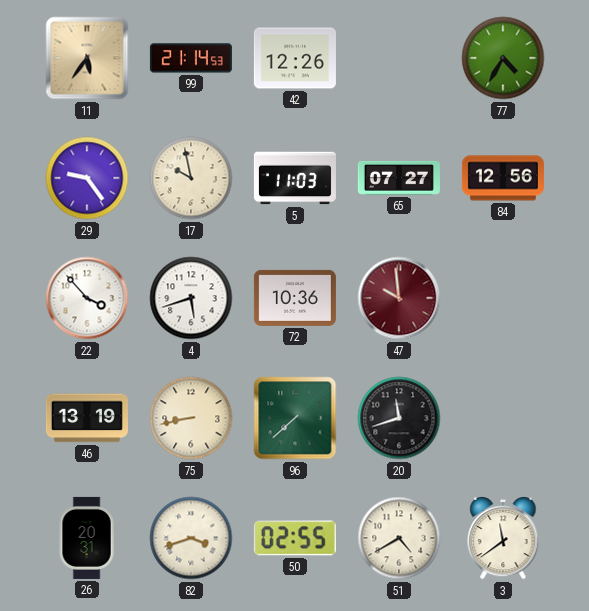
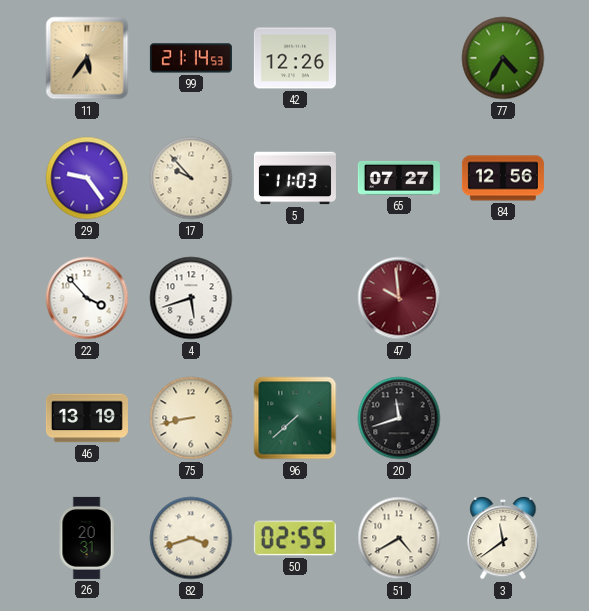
17: 9:58 -> 9:53
72: 10:36 -> none
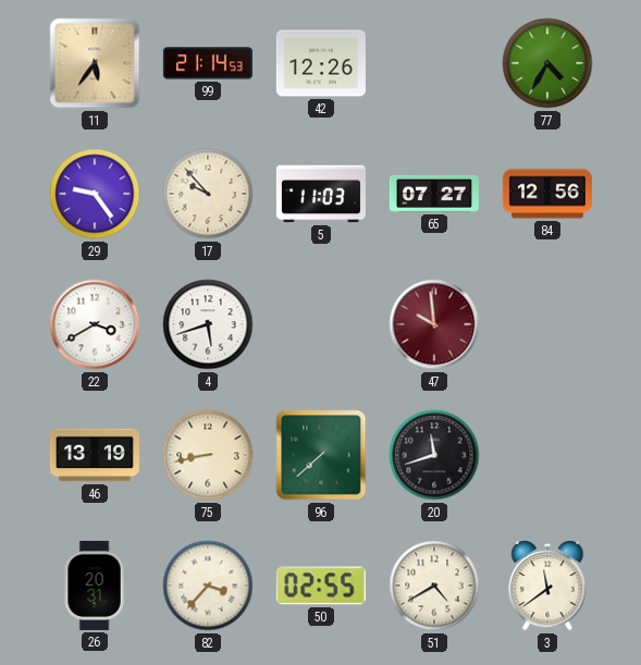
22: 3:53 -> 3:40
82: 3:42 -> 3:37
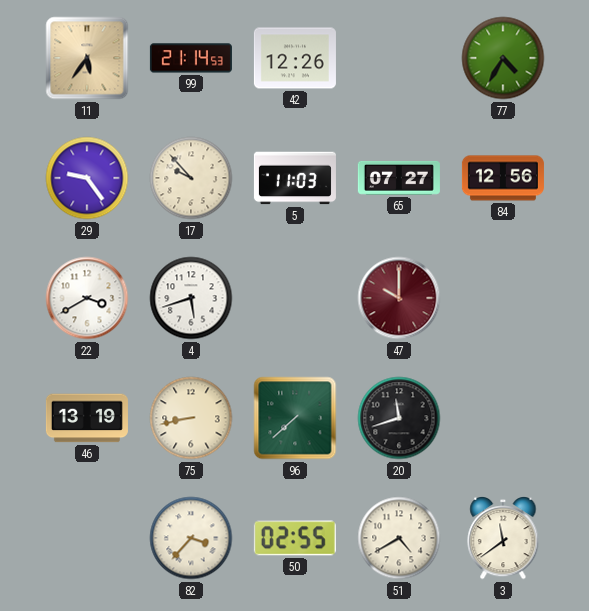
47: 9:59 -> 10:00
26: 20:31 -> none
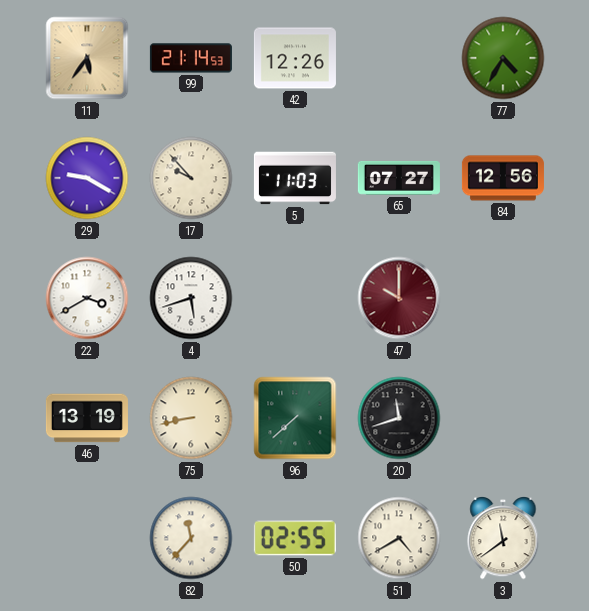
29: 9:24 -> 9:20
82: 3:37 -> 11:37
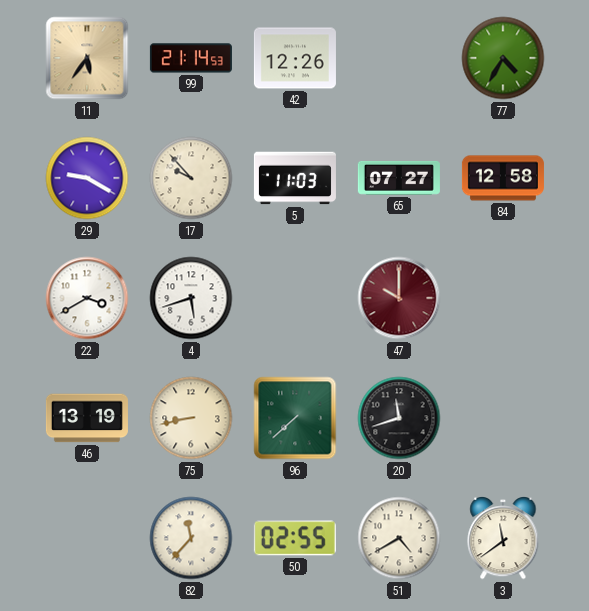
84: 12:56 -> 12:58
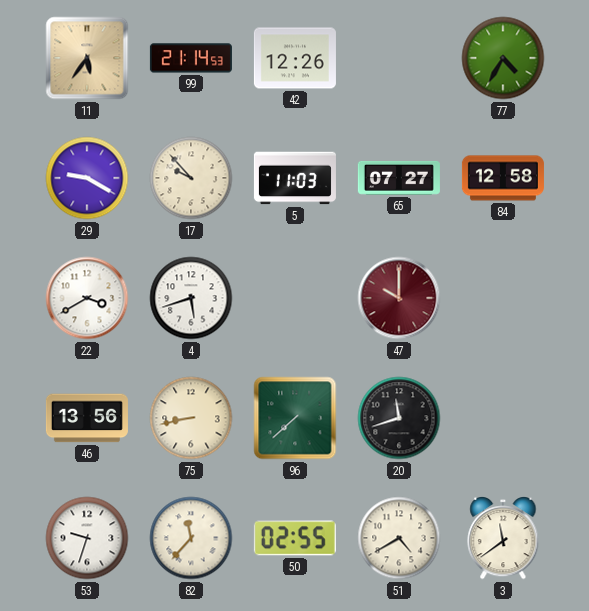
46: 13:19 -> 13:56
53: none -> 9:33
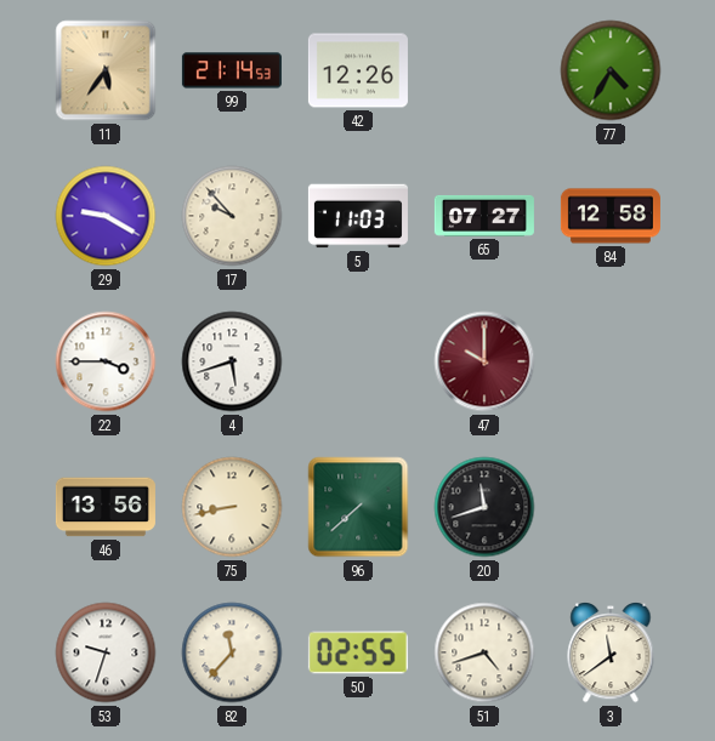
22: 3:40 -> 3:45
51: 4:40 -> 4:42
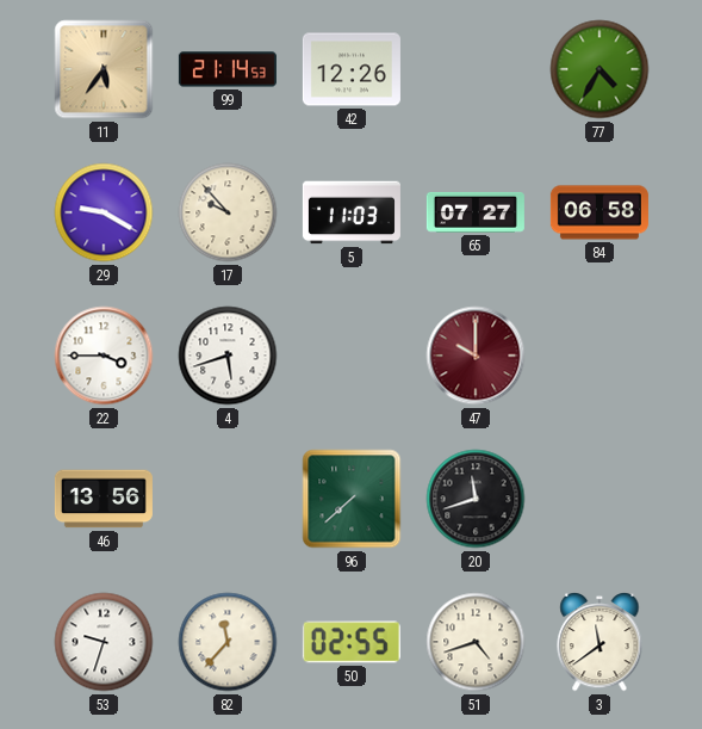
84: 12:58 -> 06:58
75: 8:43 -> none
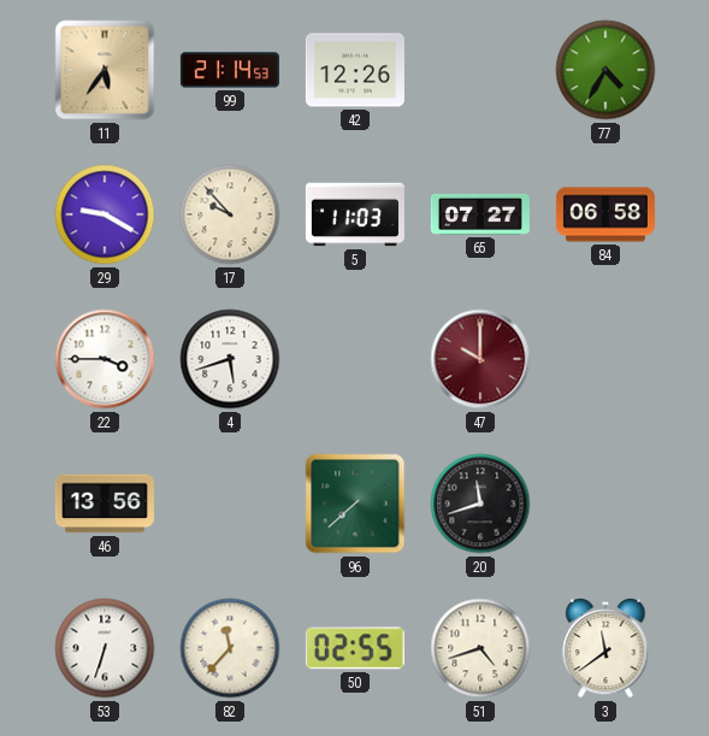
53: 9:33 -> 6:33
